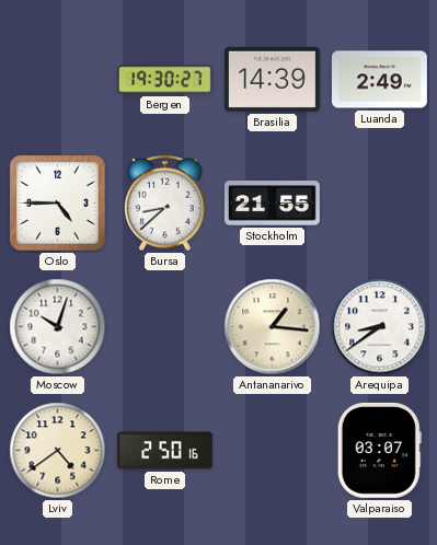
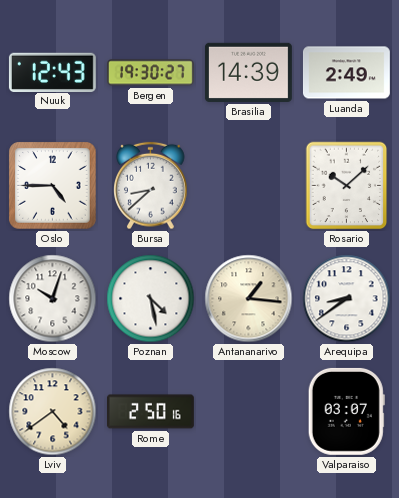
Nuuk: none -> 12:43
Stockholm: 21:55 -> none
Rosario: none -> 10:08
Poznan: none -> 4:28
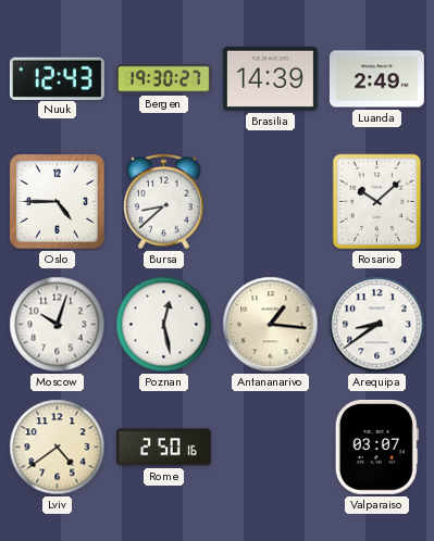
Poznan: 4:28 -> 12:28
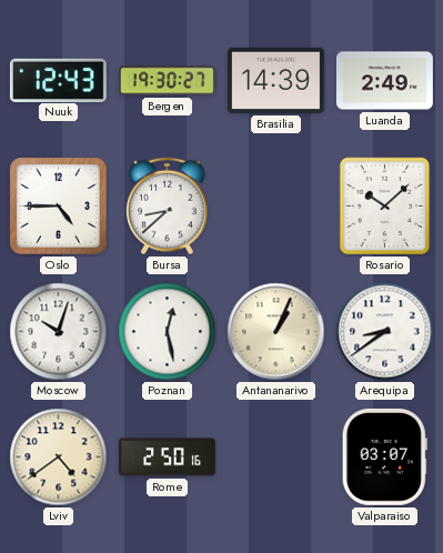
Antananarivo: 1:16 -> 1:04
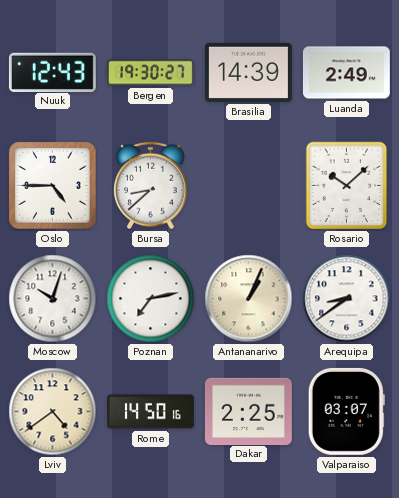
Poznan: 12:28 -> 7:13
Rome: 2:50 -> 14:50
Dakar: none -> 2:25
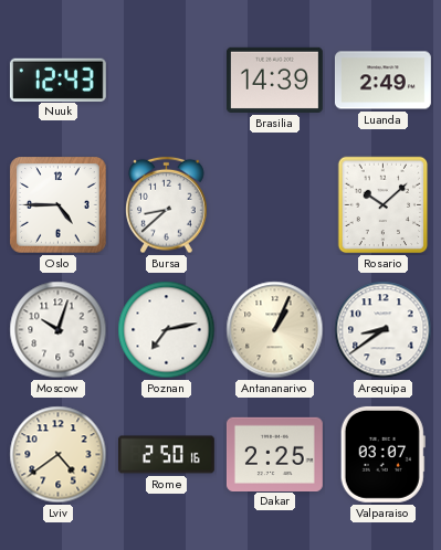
Bergen: 19:30 -> none
Rome: 14:50 -> 2:50
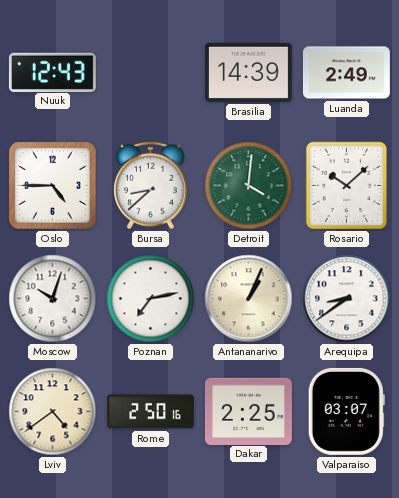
Detroit: none -> 4:01
